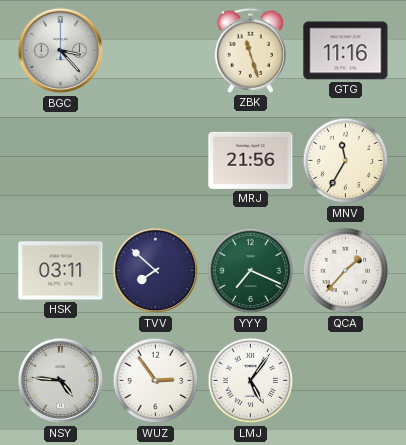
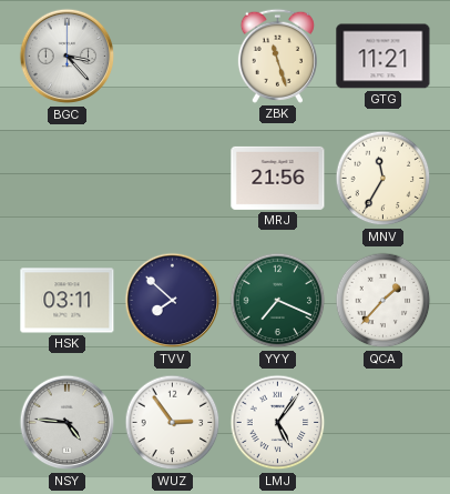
GTG: 11:16 -> 11:21
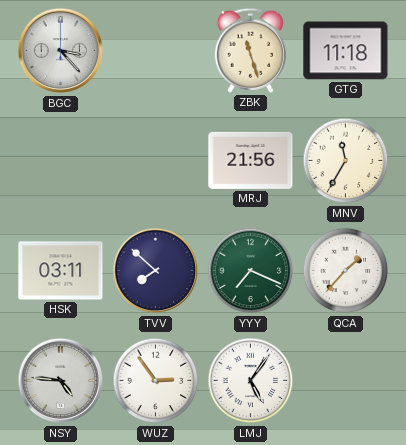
GTG: 11:21 -> 11:18
